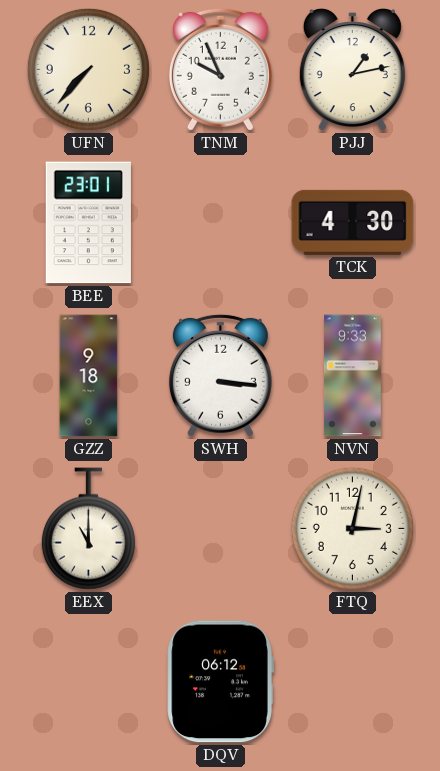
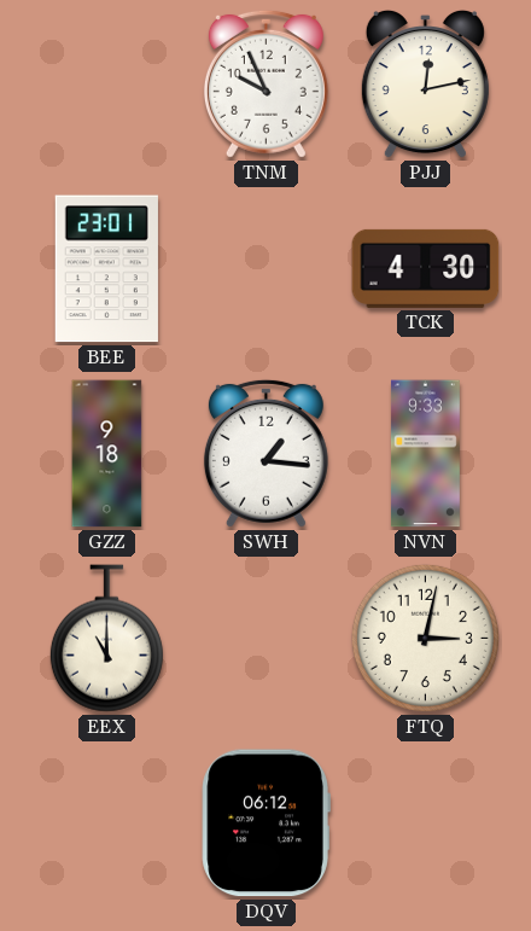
UFN: 7:37 -> none
PJJ: 1:13 -> 12:13
SWH: 3:16 -> 1:16
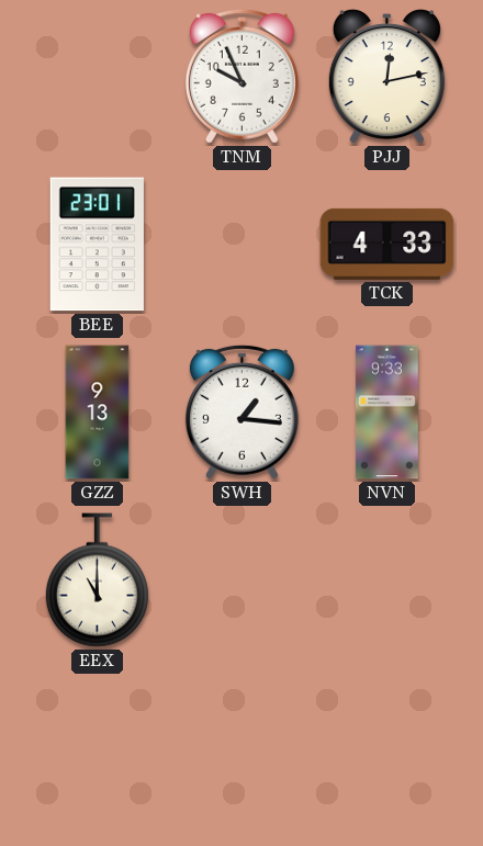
TCK: 4:30 -> 4:33
GZZ: 9:18 -> 9:13
FTQ: 3:02 -> none
DQV: 06:12 -> none
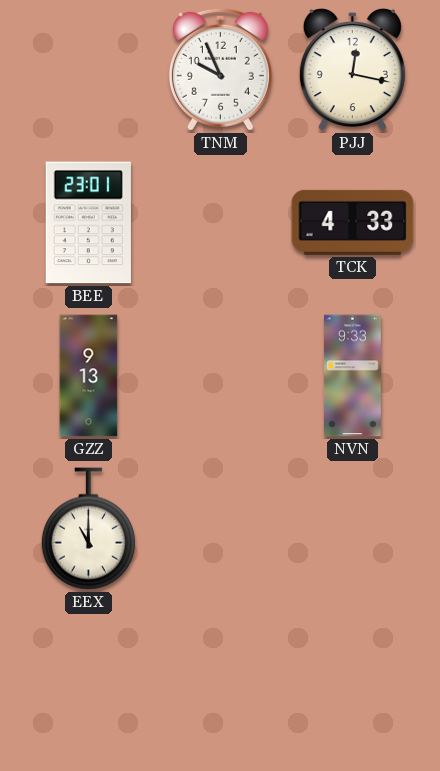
PJJ: 12:13 -> 12:17
SWH: 1:16 -> none
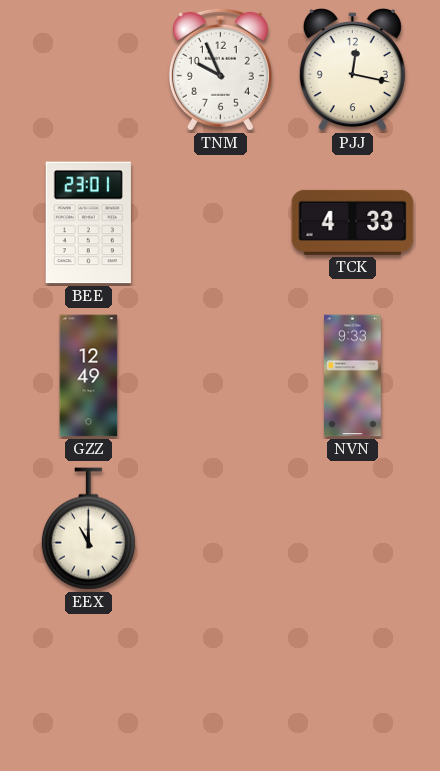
GZZ: 9:13 -> 12:49
